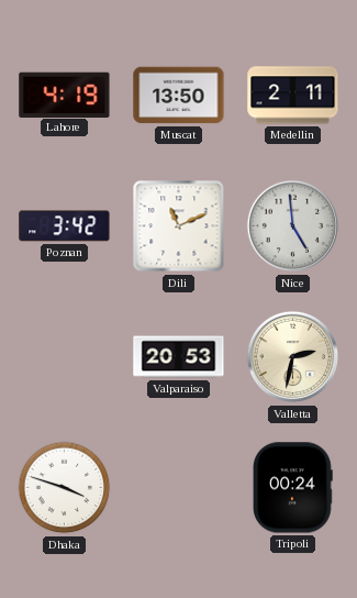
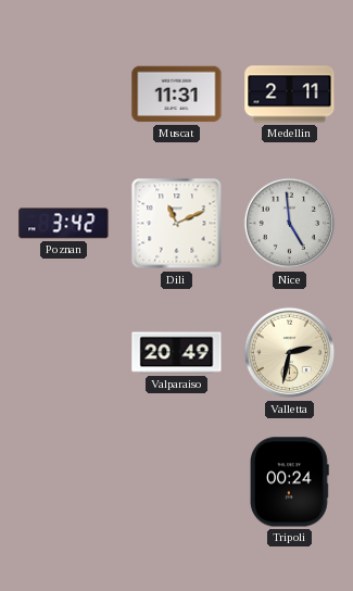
Lahore: 4:19 -> none
Muscat: 13:50 -> 11:31
Valparaiso: 20:53 -> 20:49
Dhaka: 3:48 -> none
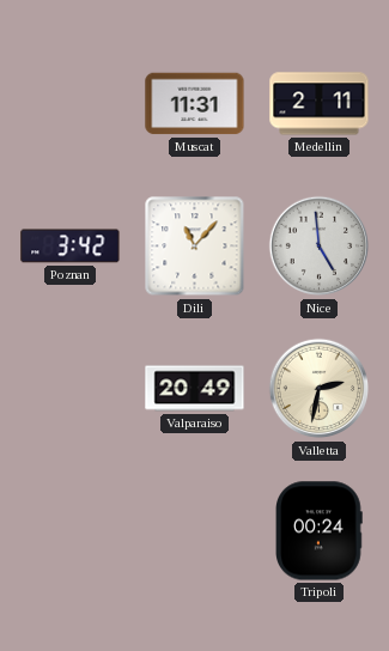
Dili: 11:11 -> 11:07
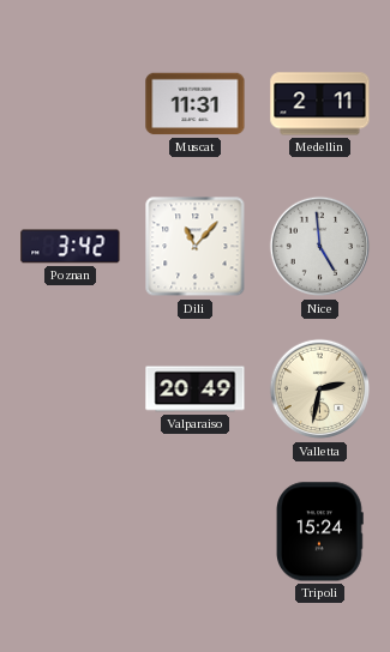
Tripoli: 00:24 -> 15:24
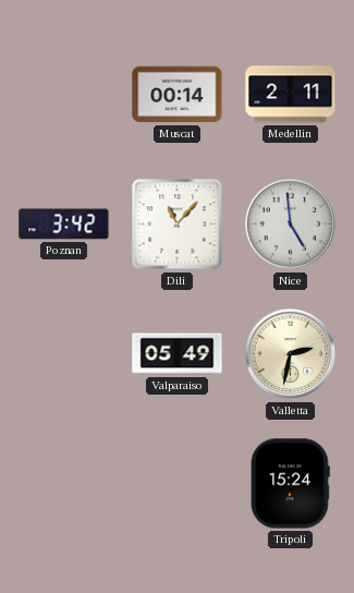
Muscat: 11:31 -> 00:14
Valparaiso: 20:49 -> 05:49
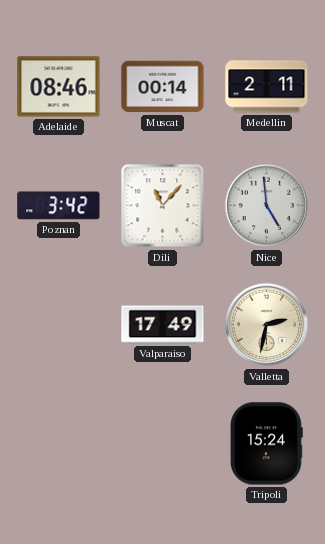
Adelaide: none -> 08:46
Valparaiso: 05:49 -> 17:49
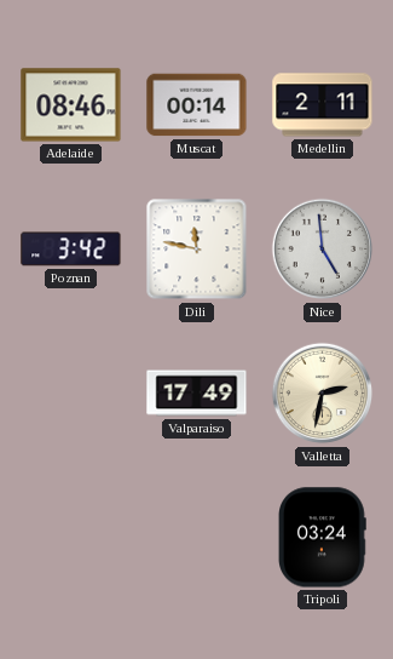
Dili: 11:07 -> 11:47
Tripoli: 15:24 -> 03:24
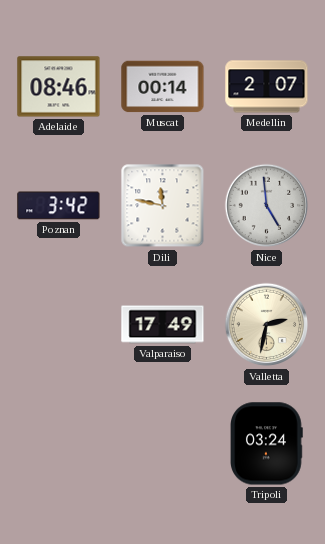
Medellin: 2:11 -> 2:07
